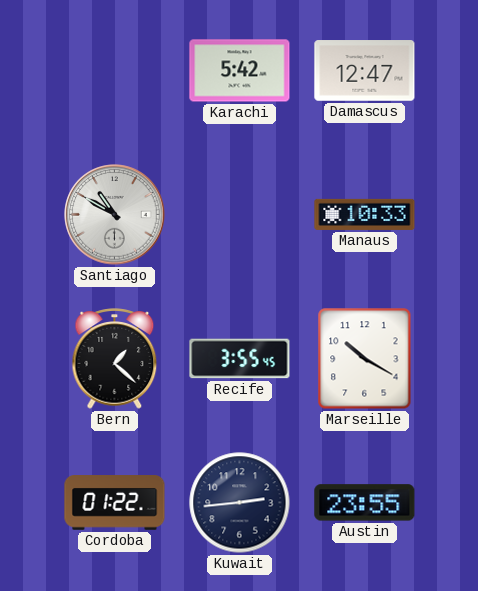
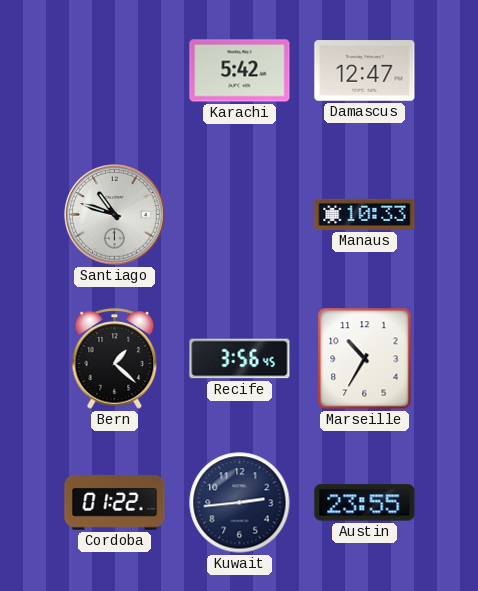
Santiago: 10:50 -> 10:48
Recife: 3:55 -> 3:56
Marseille: 10:20 -> 10:35
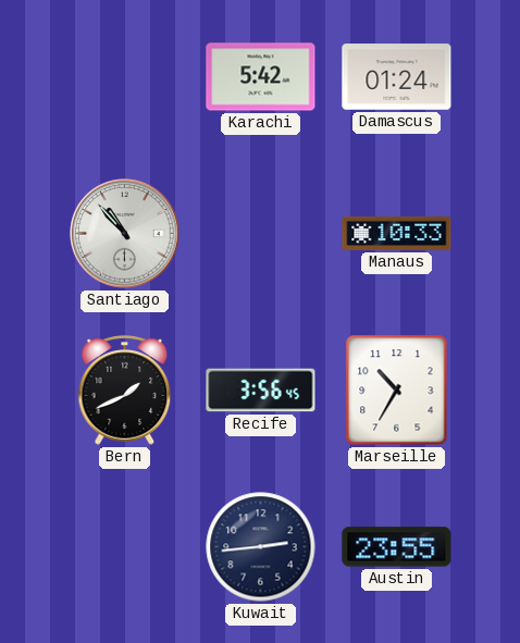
Damascus: 12:47 -> 01:24
Santiago: 10:48 -> 10:53
Bern: 1:22 -> 1:41
Cordoba: 01:22 -> none
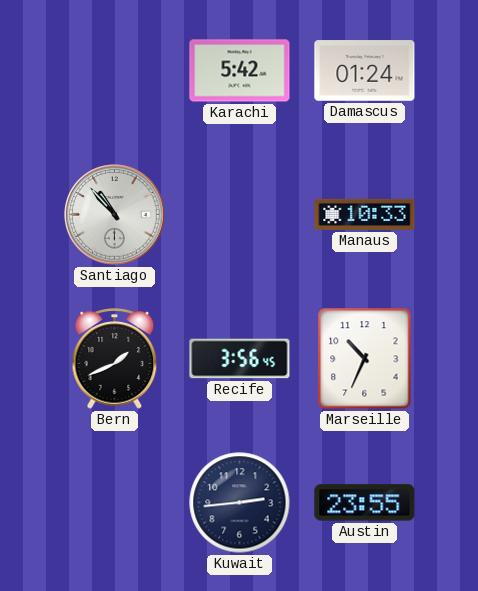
Marseille: 10:35 -> 10:34
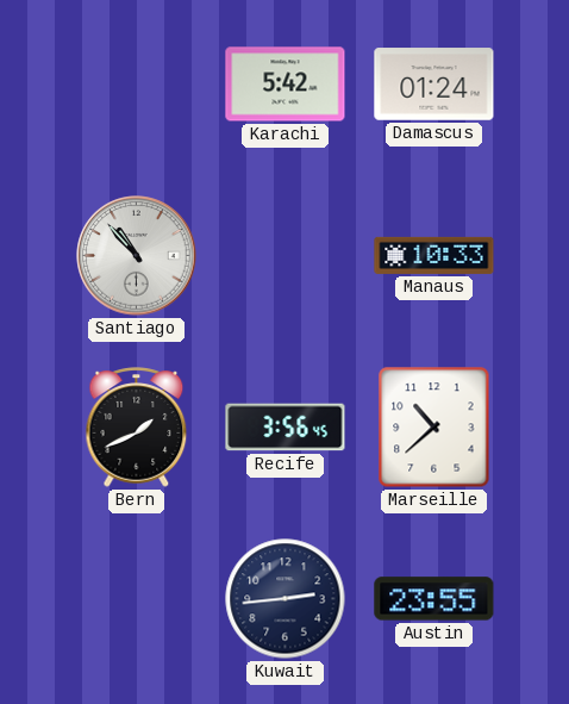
Marseille: 10:34 -> 10:38
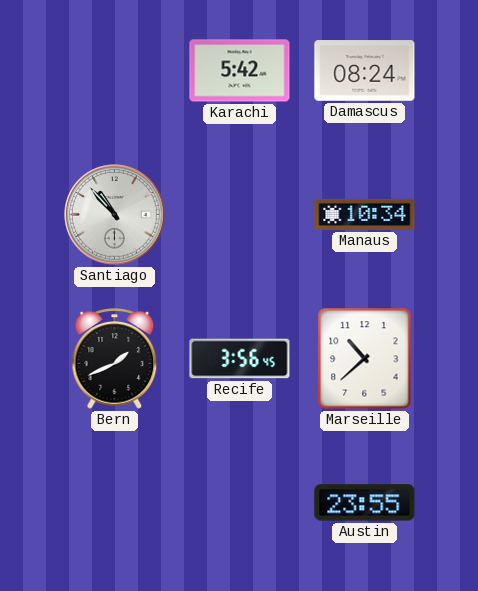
Damascus: 01:24 -> 08:24
Manaus: 10:33 -> 10:34
Kuwait: 2:44 -> none
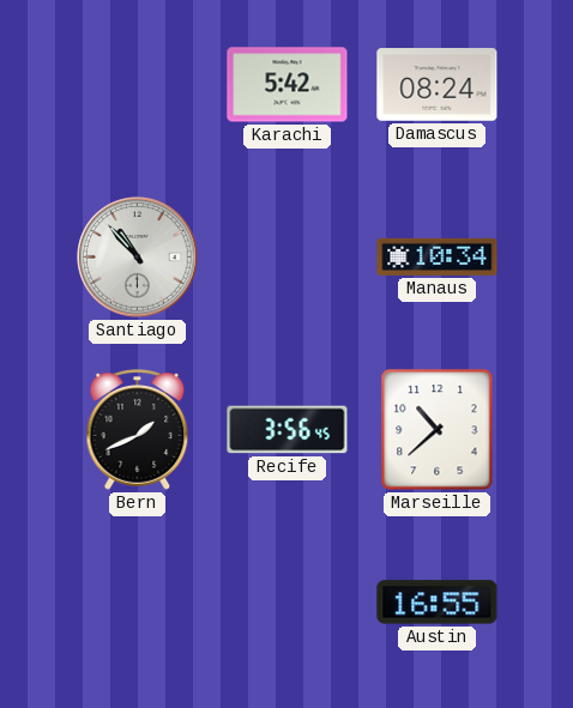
Austin: 23:55 -> 16:55
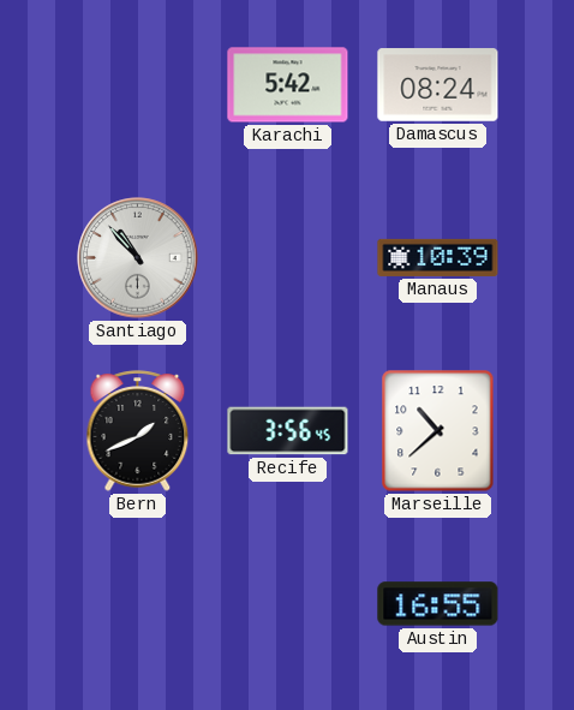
Manaus: 10:34 -> 10:39
